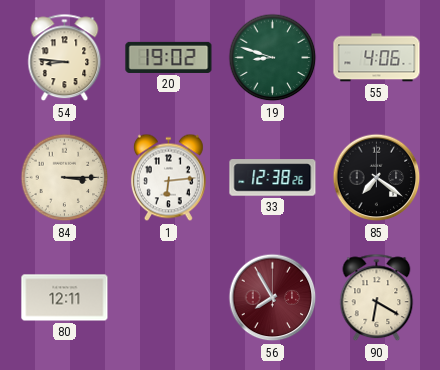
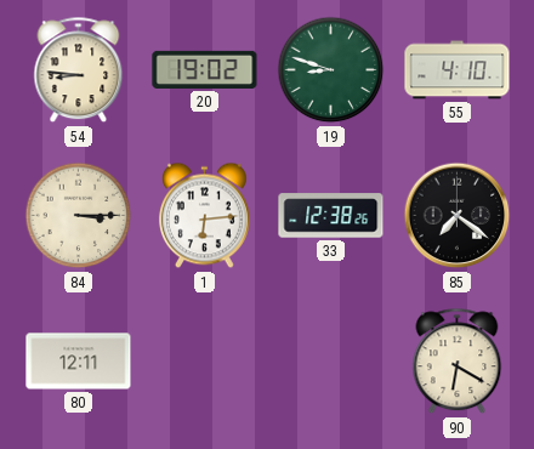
55: 4:06 -> 4:10
56: 7:55 -> none
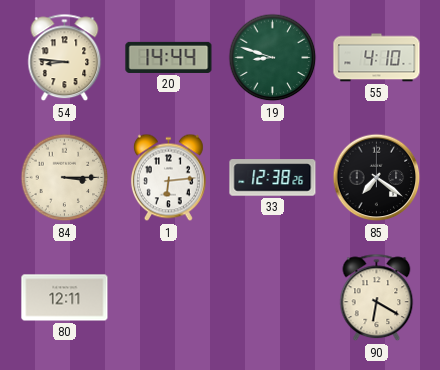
20: 19:02 -> 14:44
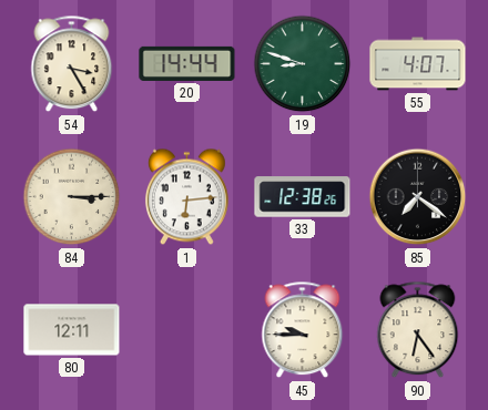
54: 8:46 -> 3:25
55: 4:10 -> 4:07
45: none -> 9:45
90: 6:20 -> 6:24
